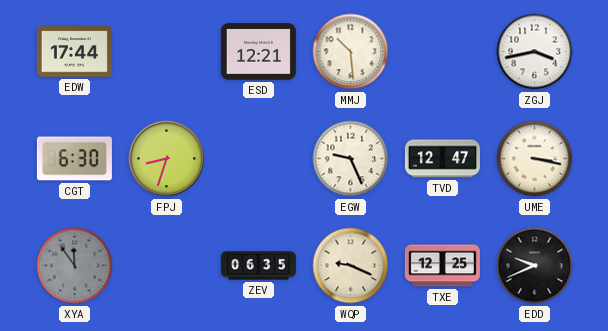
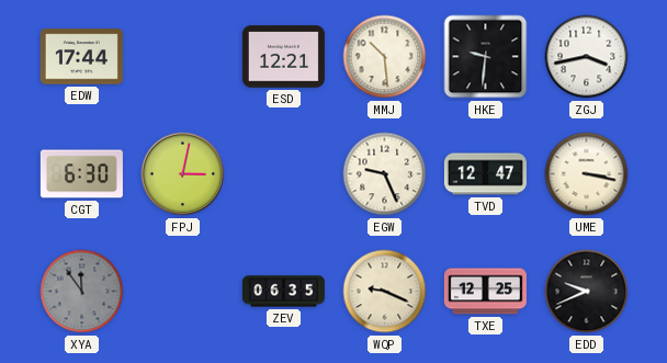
HKE: none -> 9:31
FPJ: 8:33 -> 3:02
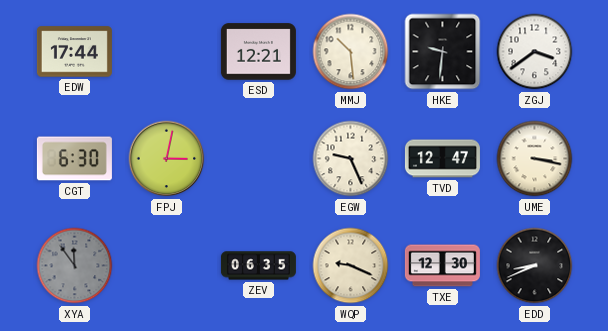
ZGJ: 3:43 -> 3:39
TXE: 12:25 -> 12:30
EDD: 9:41 -> 8:41
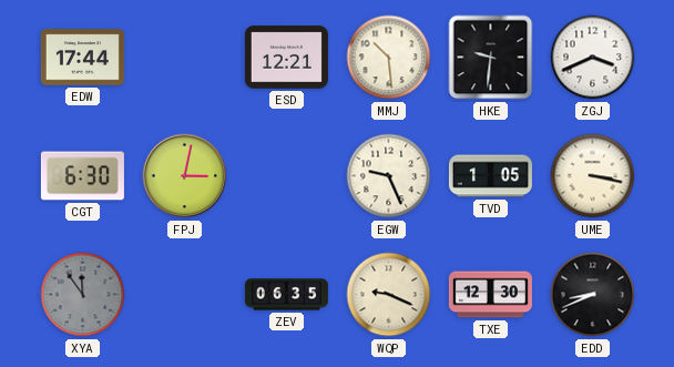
ZGJ: 3:39 -> 3:41
TVD: 12:47 -> 1:05
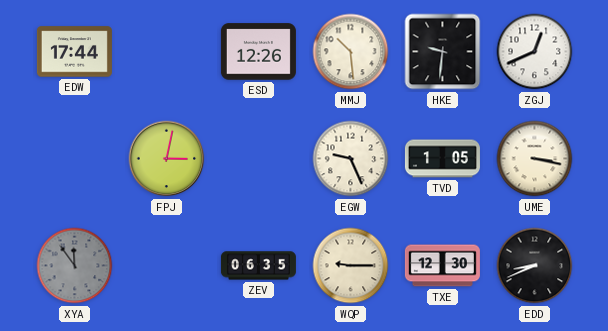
ESD: 12:21 -> 12:26
ZGJ: 3:41 -> 12:41
CGT: 6:30 -> none
WQP: 9:19 -> 9:15
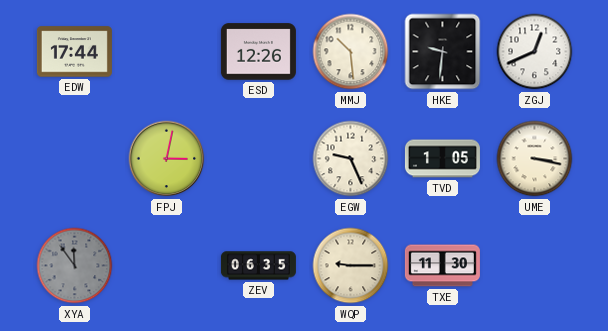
TXE: 12:30 -> 11:30
EDD: 8:41 -> none
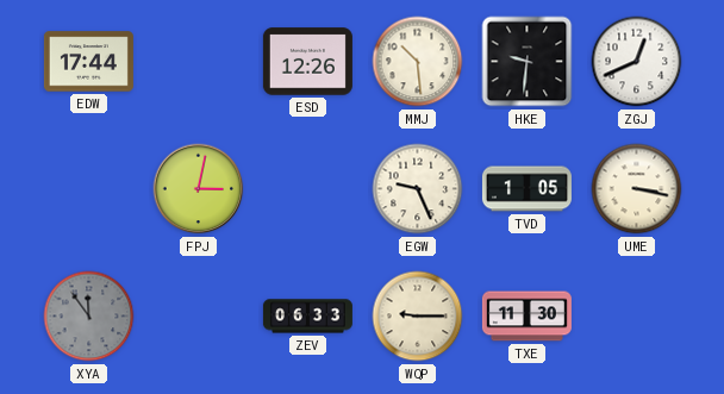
ZEV: 06:35 -> 06:33
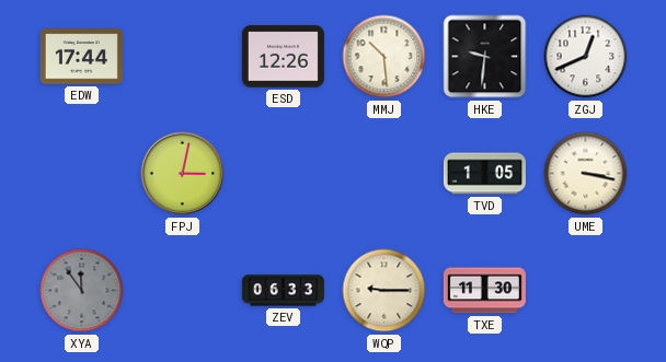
EGW: 9:26 -> none
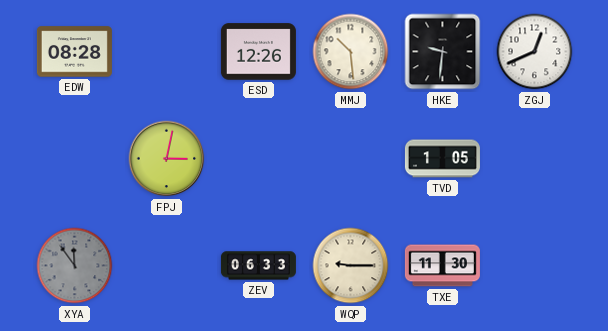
EDW: 17:44 -> 08:28
UME: 3:17 -> none
